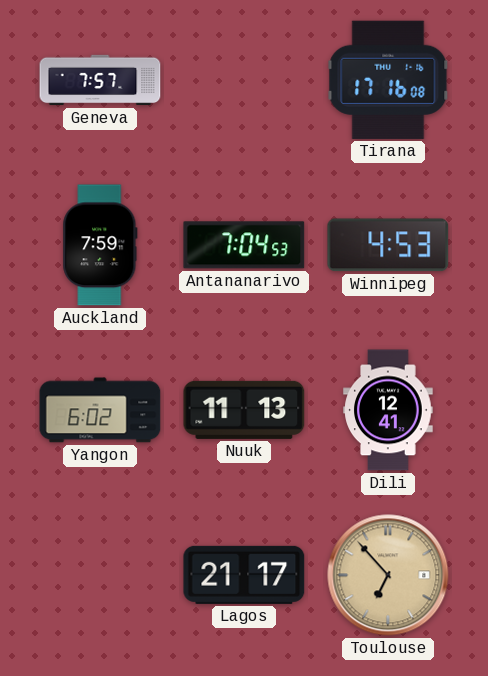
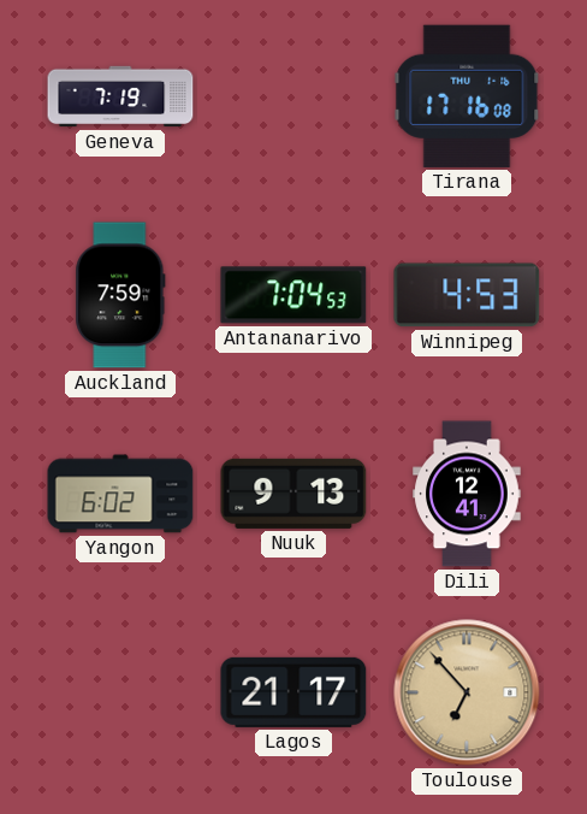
Geneva: 7:57 -> 7:19
Nuuk: 11:13 -> 9:13
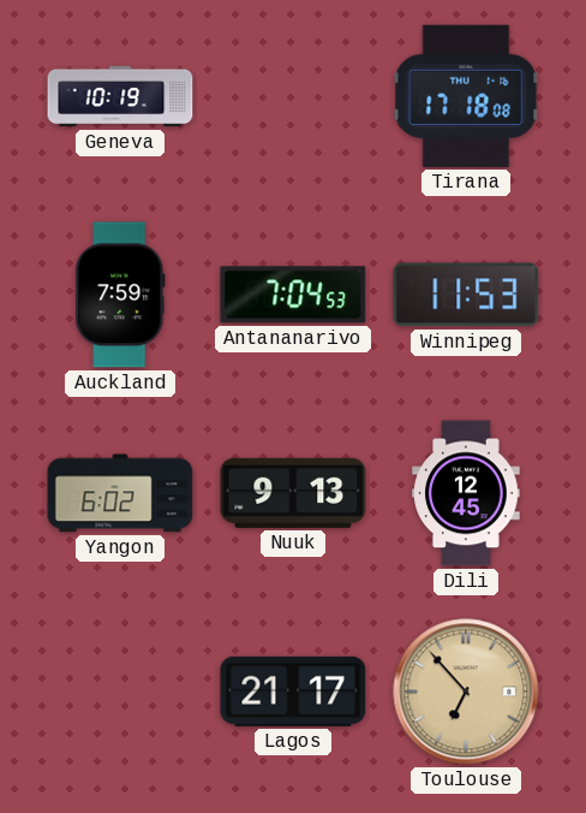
Geneva: 7:19 -> 10:19
Tirana: 17:16 -> 17:18
Winnipeg: 4:53 -> 11:53
Dili: 12:41 -> 12:45
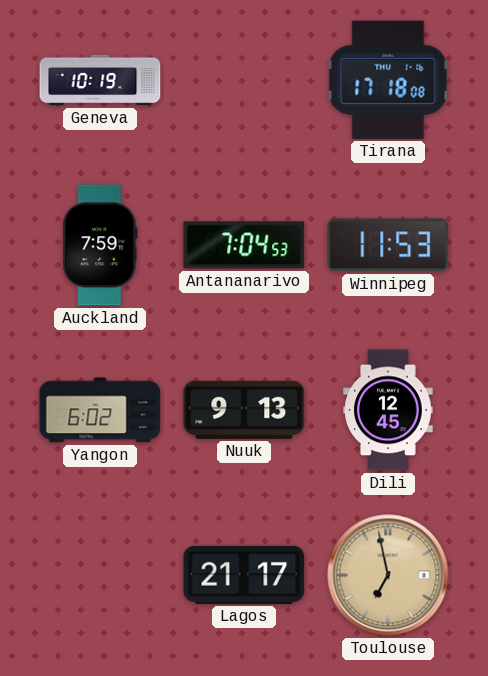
Toulouse: 6:53 -> 6:58
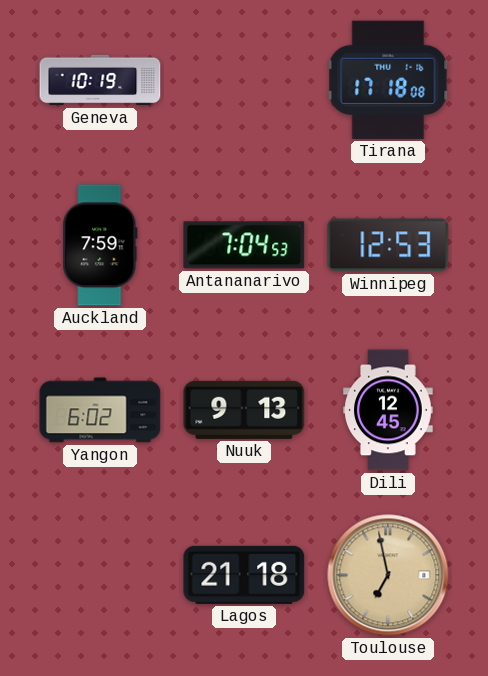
Winnipeg: 11:53 -> 12:53
Lagos: 21:17 -> 21:18
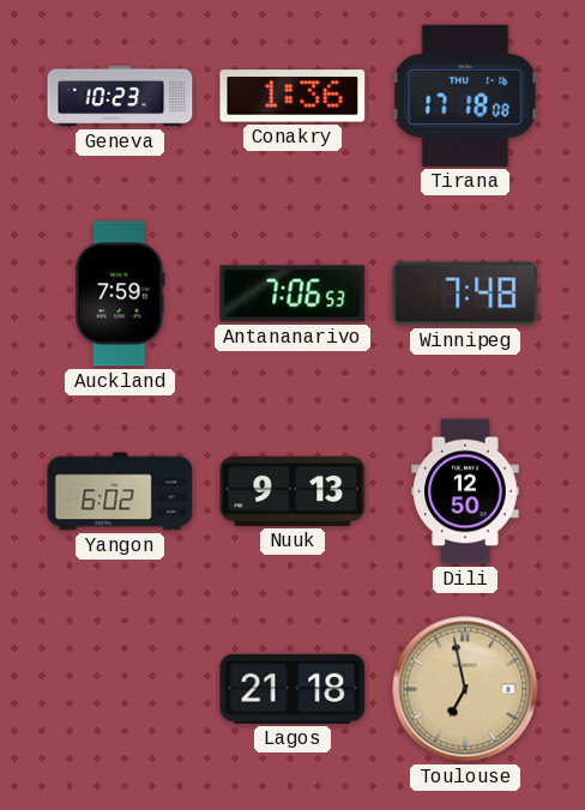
Geneva: 10:19 -> 10:23
Conakry: none -> 1:36
Antananarivo: 7:04 -> 7:06
Winnipeg: 12:53 -> 7:48
Dili: 12:45 -> 12:50
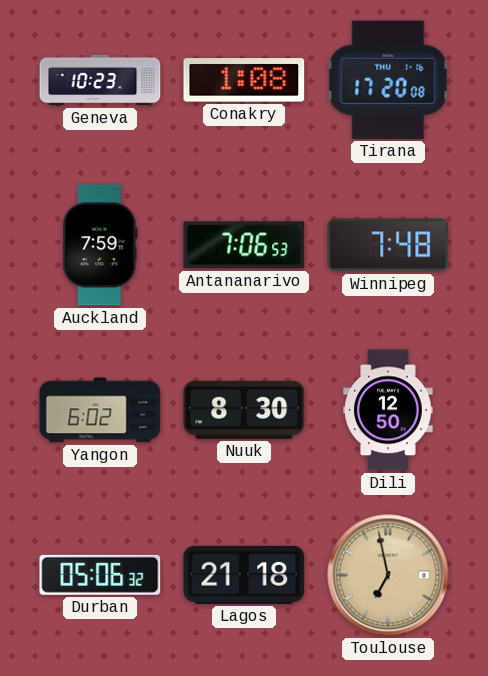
Conakry: 1:36 -> 1:08
Tirana: 17:18 -> 17:20
Nuuk: 9:13 -> 8:30
Durban: none -> 05:06
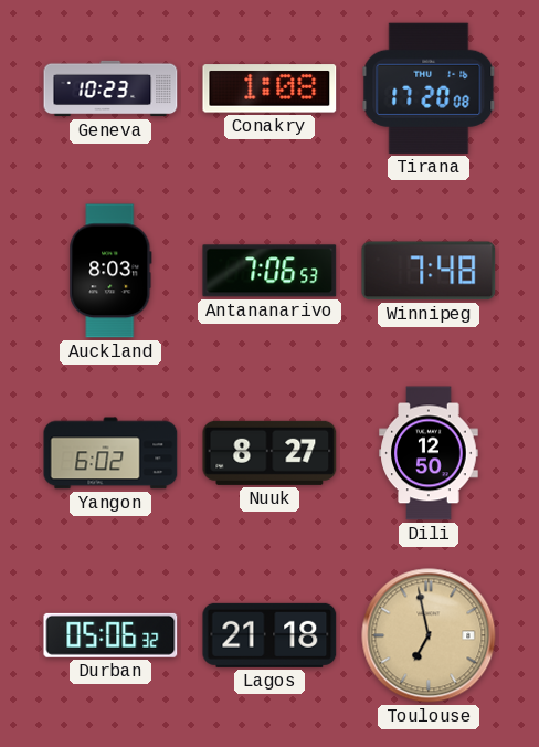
Auckland: 7:59 -> 8:03
Nuuk: 8:30 -> 8:27
